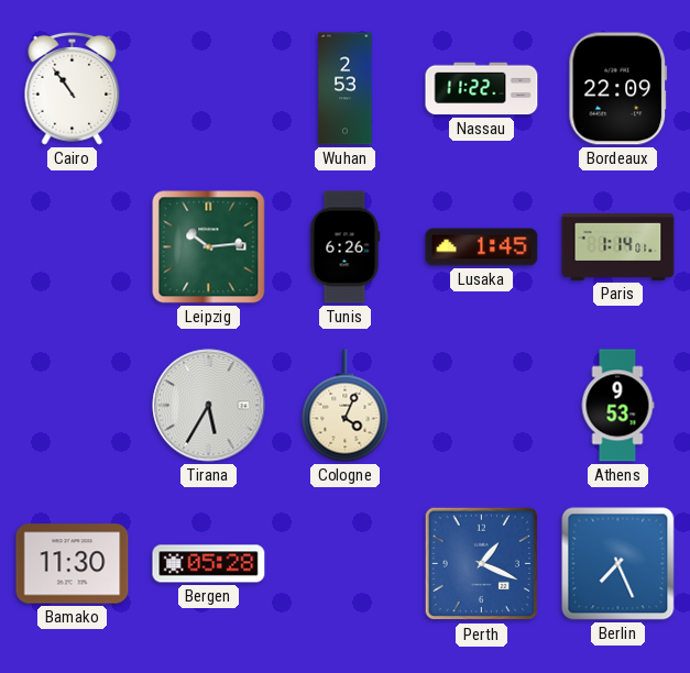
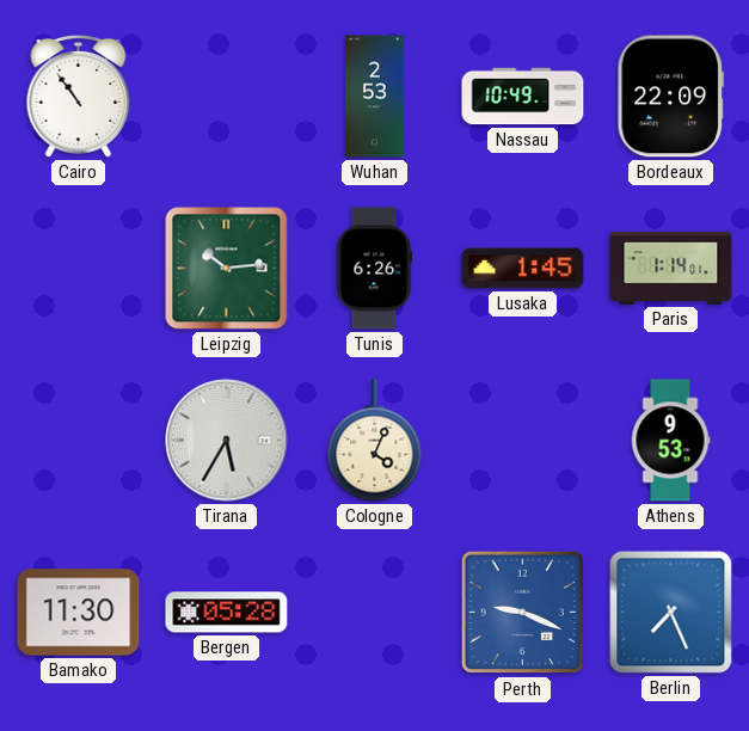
Nassau: 11:22 -> 10:49
Perth: 1:19 -> 9:19
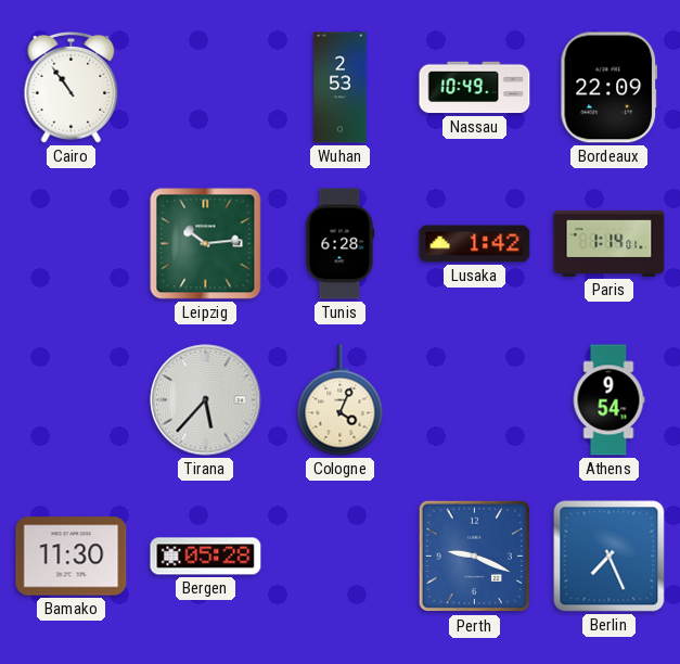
Tunis: 6:26 -> 6:28
Lusaka: 1:45 -> 1:42
Tirana: 5:35 -> 5:37
Athens: 9:53 -> 9:54
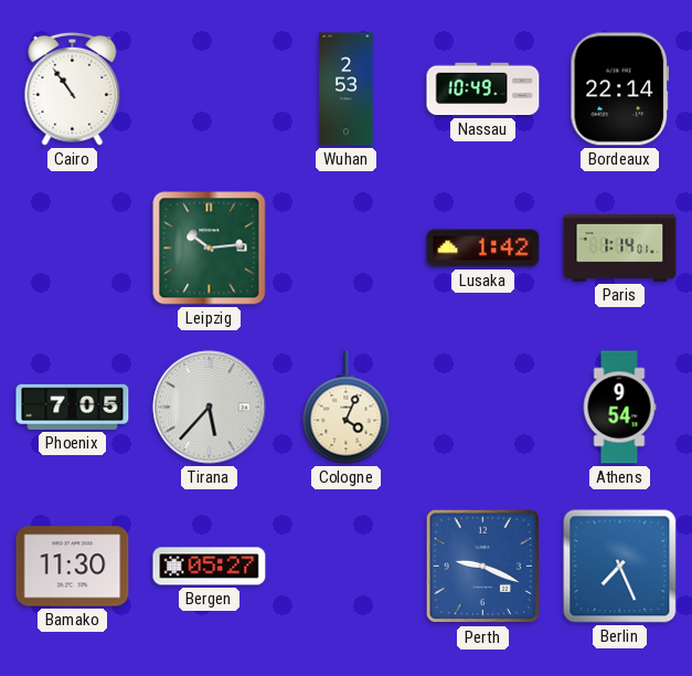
Bordeaux: 22:09 -> 22:14
Tunis: 6:28 -> none
Phoenix: none -> 7:05
Bergen: 05:28 -> 05:27
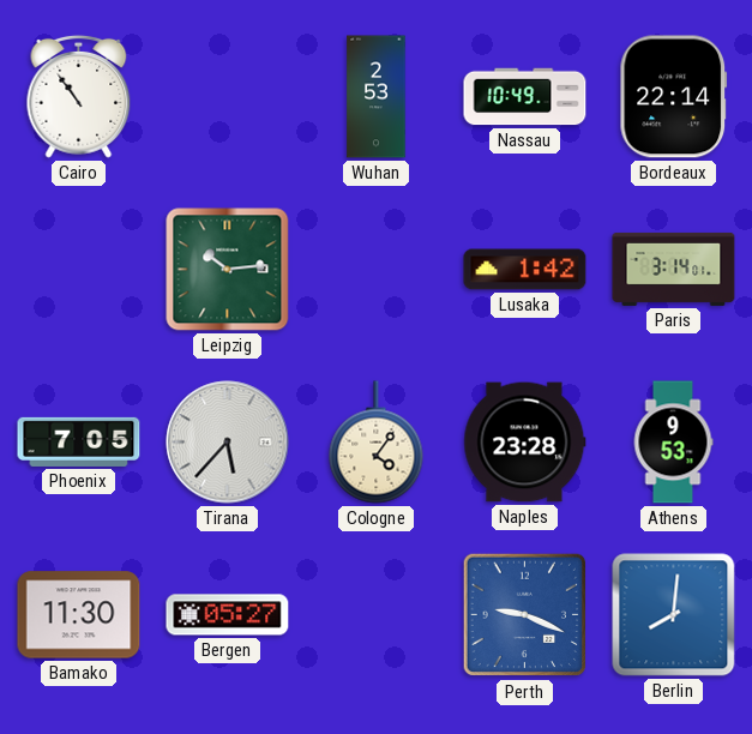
Paris: 1:14 -> 3:14
Cologne: 4:04 -> 4:06
Naples: none -> 23:28
Athens: 9:54 -> 9:53
Berlin: 7:26 -> 8:01
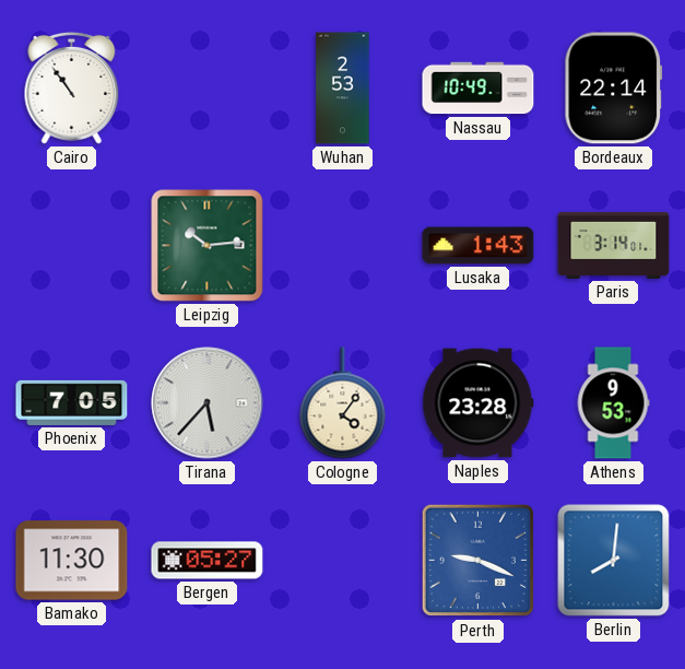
Lusaka: 1:42 -> 1:43
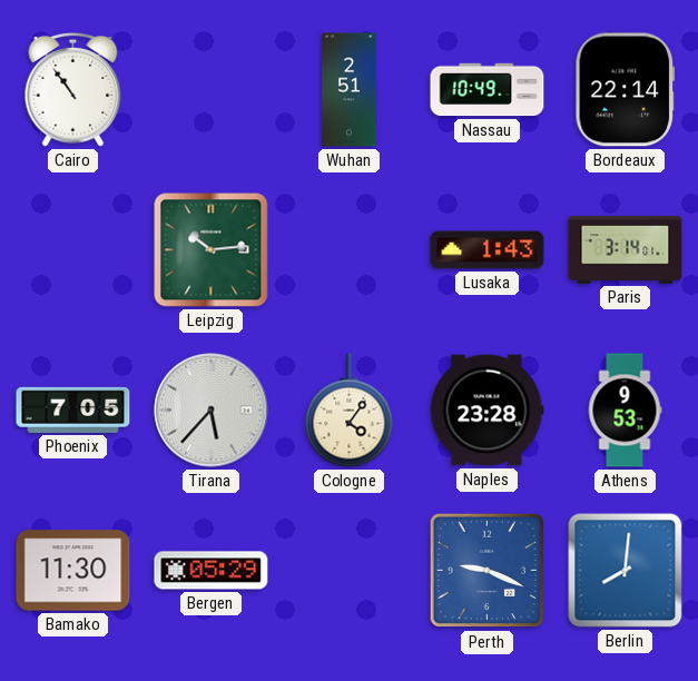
Wuhan: 2:53 -> 2:51
Bergen: 05:27 -> 05:29
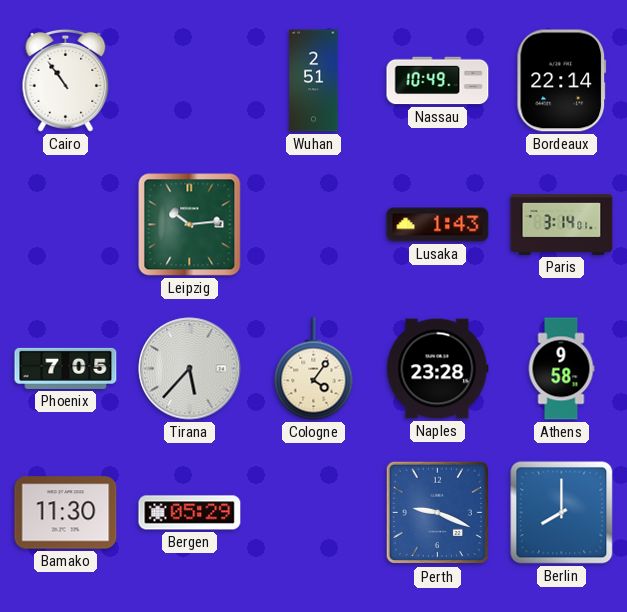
Athens: 9:53 -> 9:58
Berlin: 8:01 -> 8:00
